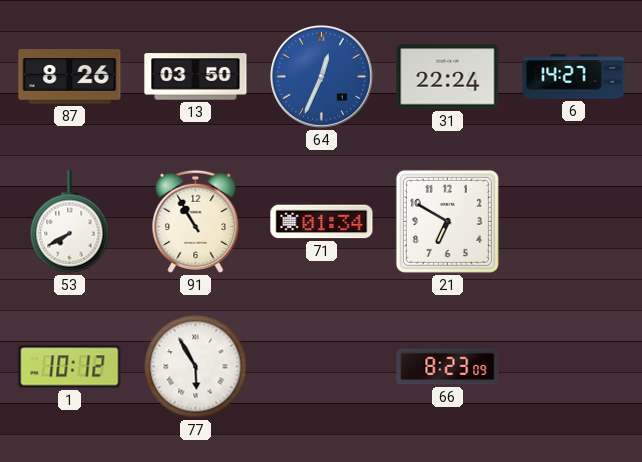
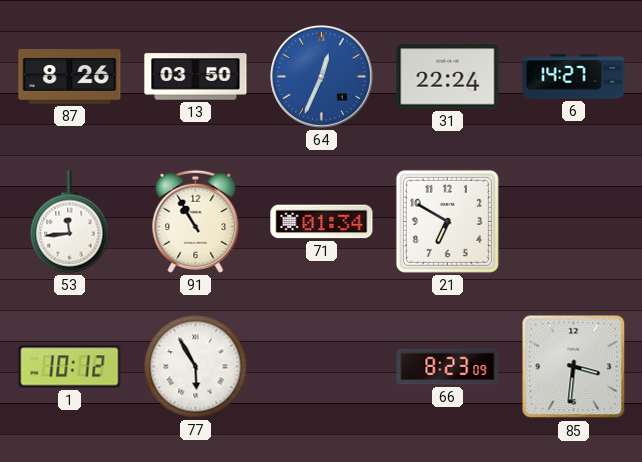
53: 7:40 -> 11:44
85: none -> 3:31
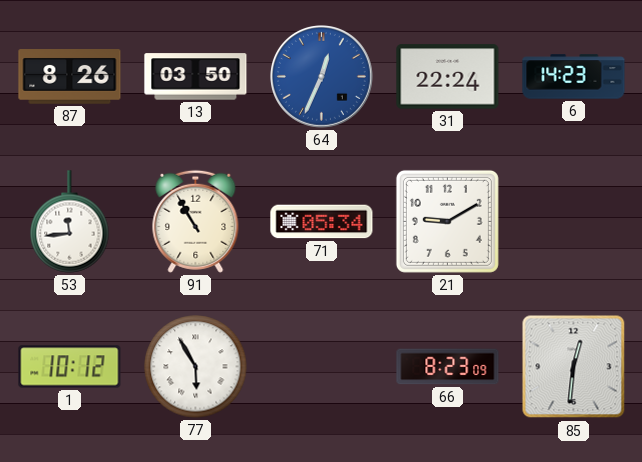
6: 14:27 -> 14:23
71: 01:34 -> 05:34
21: 6:50 -> 9:10
85: 3:31 -> 12:31
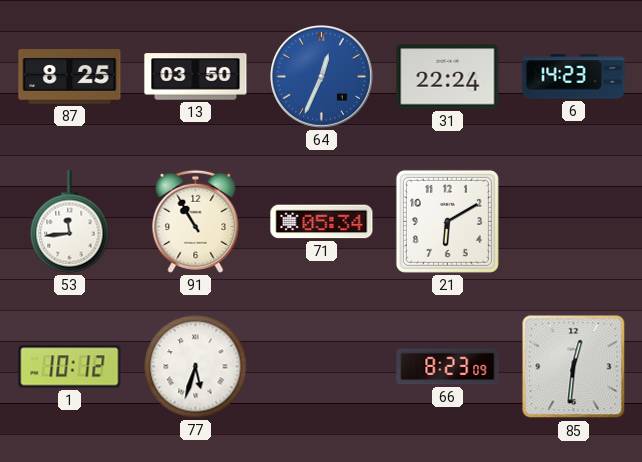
87: 8:26 -> 8:25
21: 9:10 -> 6:10
77: 5:55 -> 5:33
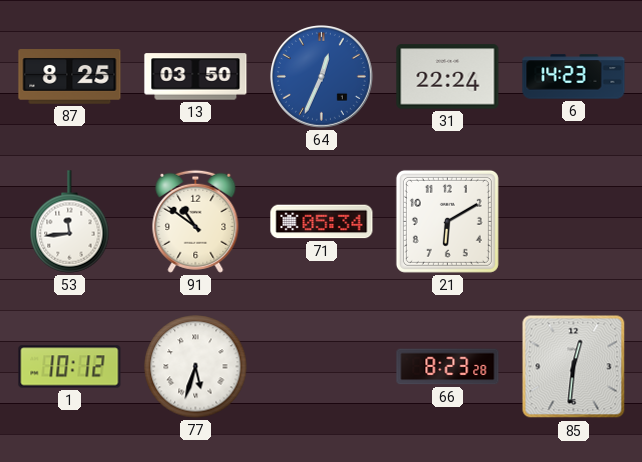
91: 10:55 -> 10:51
66: 8:23:09 -> 8:23:28
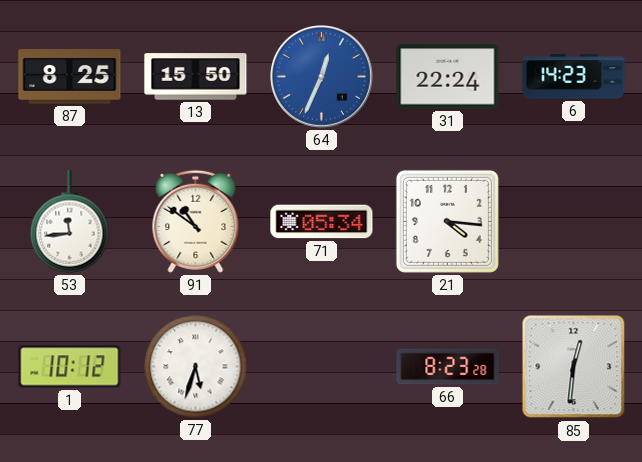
13: 03:50 -> 15:50
21: 6:10 -> 4:16
